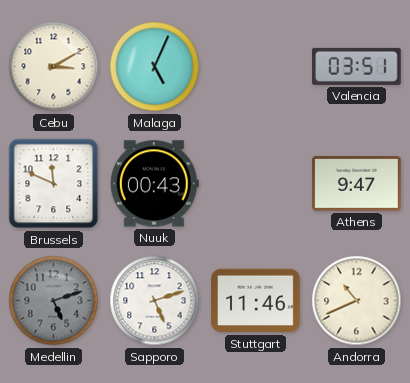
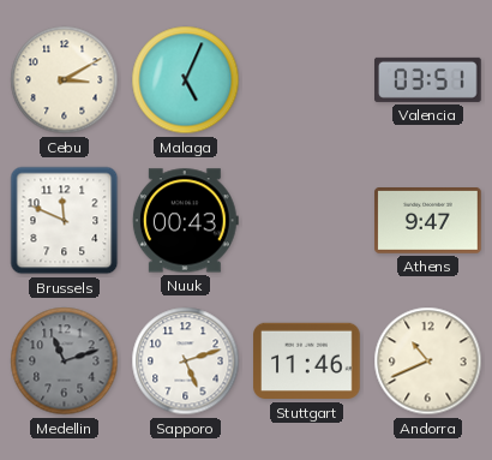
Medellin: 5:12 -> 11:12
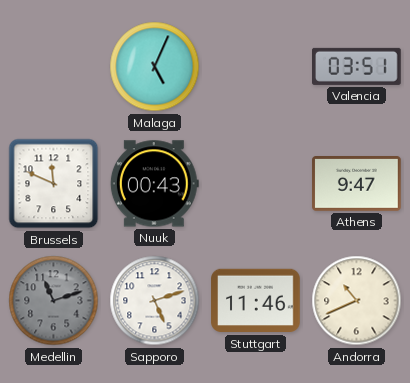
Cebu: 3:10 -> none
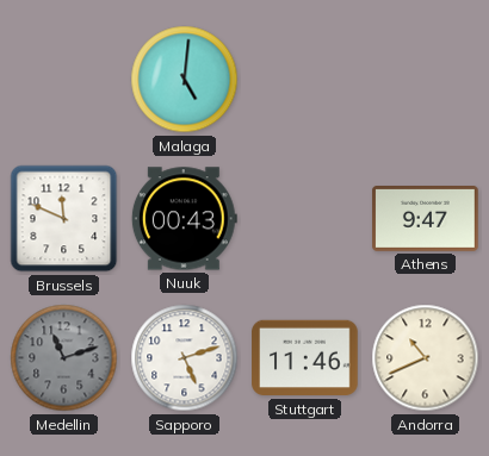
Malaga: 5:04 -> 5:01
Valencia: 03:51 -> none
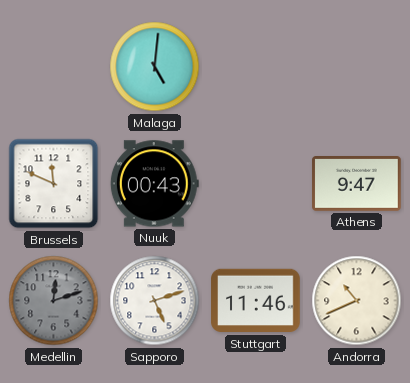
Medellin: 11:12 -> 12:12
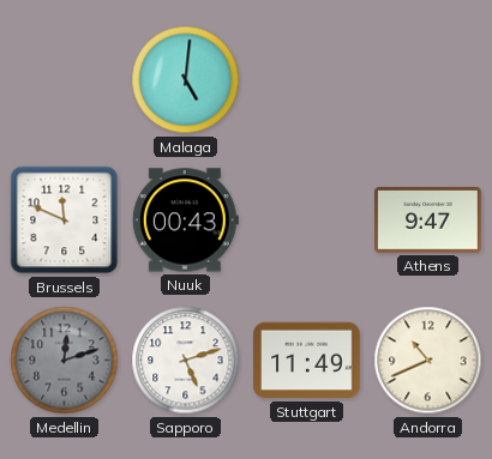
Stuttgart: 11:46 -> 11:49
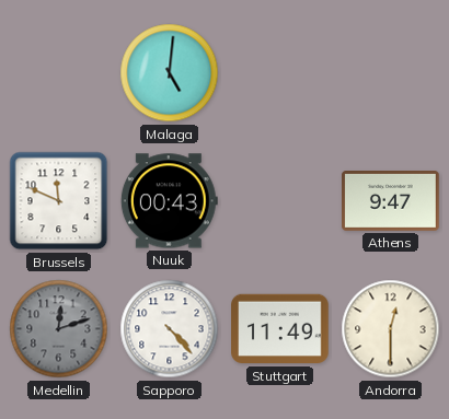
Sapporo: 5:12 -> 4:23
Andorra: 10:41 -> 12:30
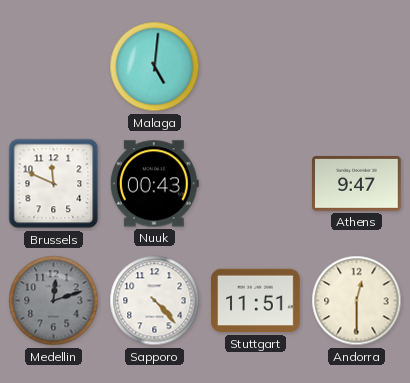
Stuttgart: 11:49 -> 11:51
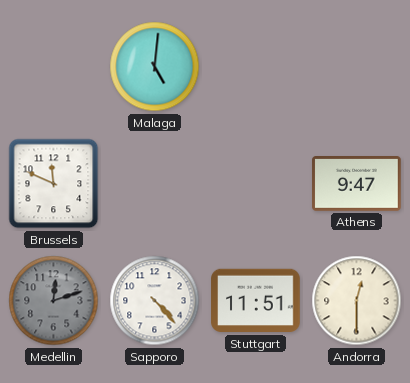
Nuuk: 00:43 -> none
